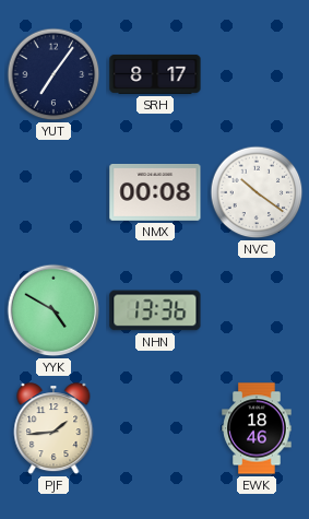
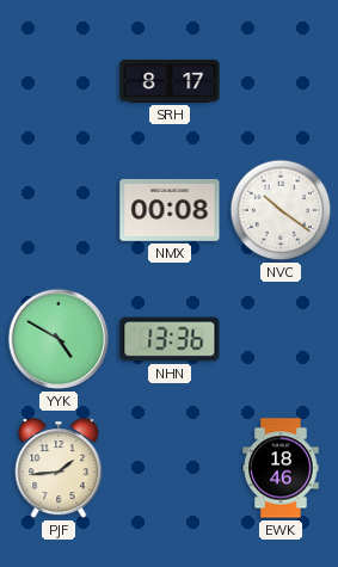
YUT: 7:06 -> none
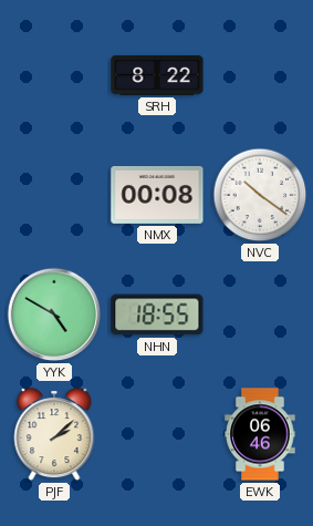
SRH: 8:17 -> 8:22
NHN: 13:36 -> 18:55
PJF: 1:44 -> 2:08
EWK: 18:46 -> 06:46
